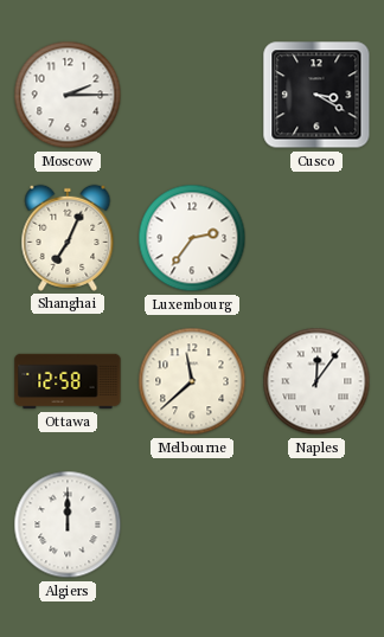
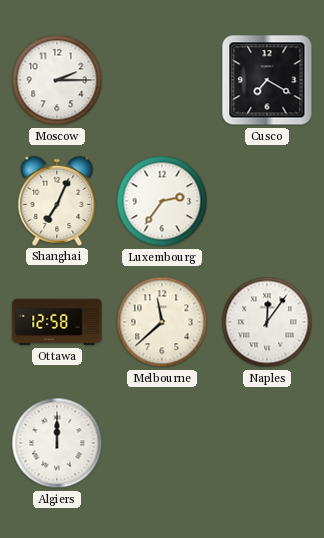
Cusco: 3:20 -> 7:20
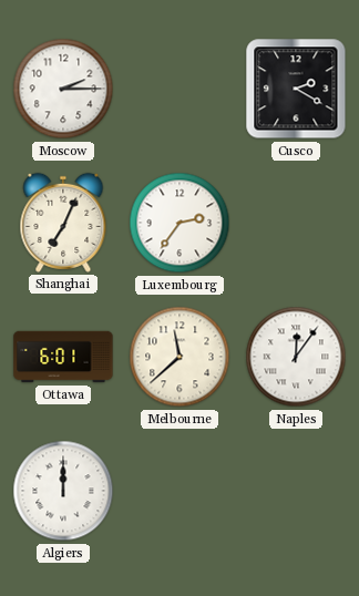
Cusco: 7:20 -> 2:20
Ottawa: 12:58 -> 6:01
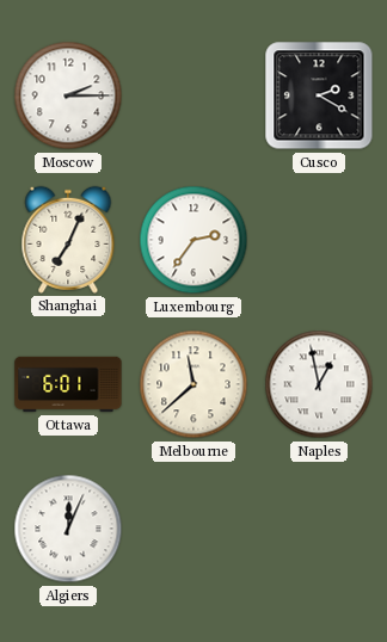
Naples: 12:06 -> 12:58
Algiers: 12:00 -> 12:04
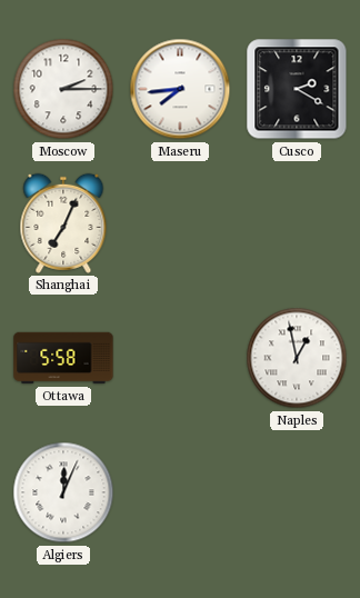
Maseru: none -> 7:44
Luxembourg: 2:36 -> none
Ottawa: 6:01 -> 5:58
Melbourne: 11:38 -> none
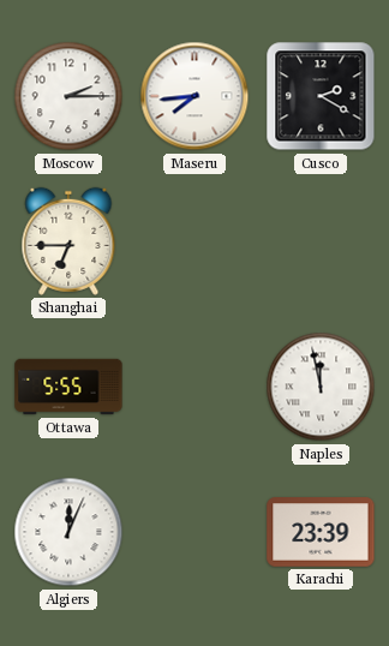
Shanghai: 7:04 -> 6:45
Ottawa: 5:58 -> 5:55
Naples: 12:58 -> 11:58
Karachi: none -> 23:39
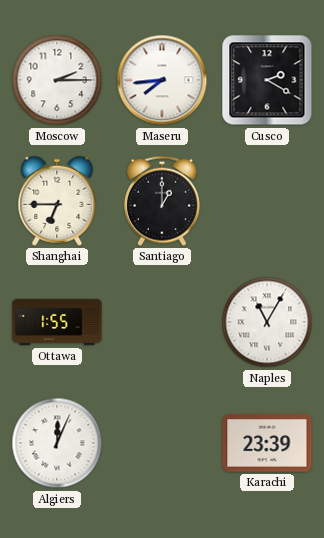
Santiago: none -> 1:00
Ottawa: 5:55 -> 1:55
Naples: 11:58 -> 11:05
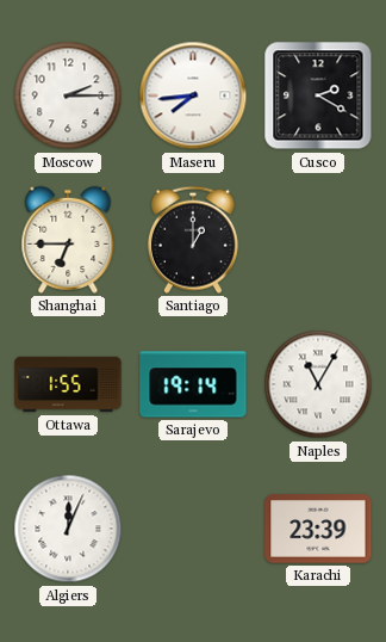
Sarajevo: none -> 19:14
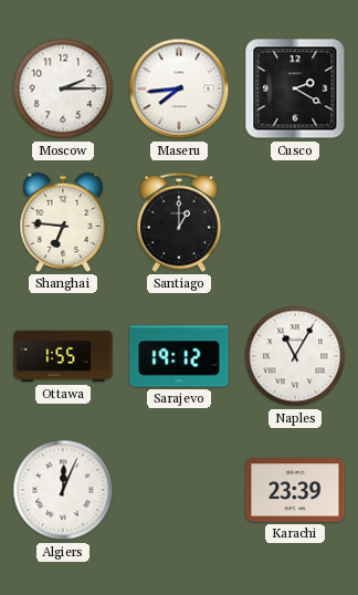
Shanghai: 6:45 -> 6:46
Sarajevo: 19:14 -> 19:12
